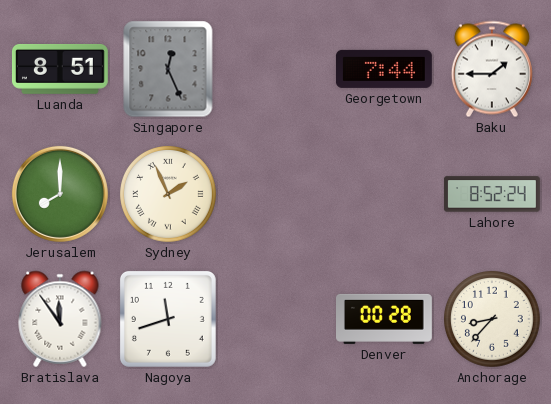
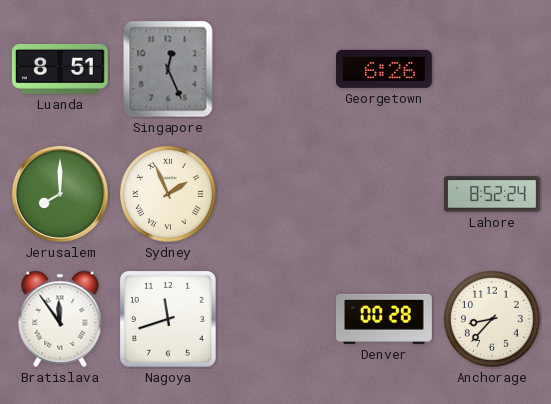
Georgetown: 7:44 -> 6:26
Baku: 1:45 -> none
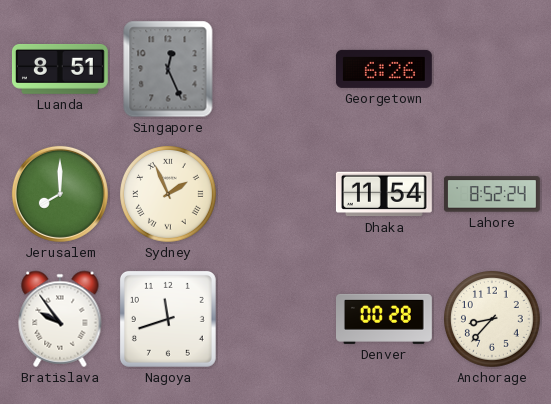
Dhaka: none -> 11:54
Bratislava: 11:54 -> 9:54
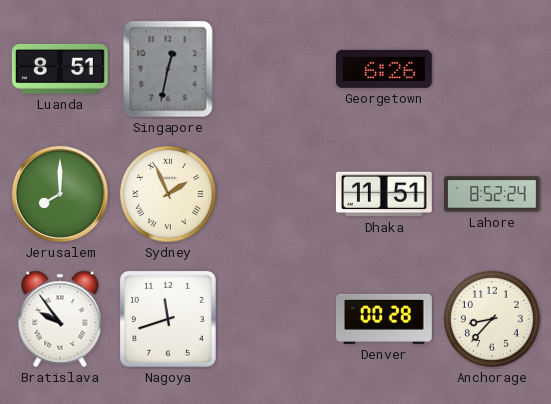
Singapore: 12:26 -> 12:32
Dhaka: 11:54 -> 11:51
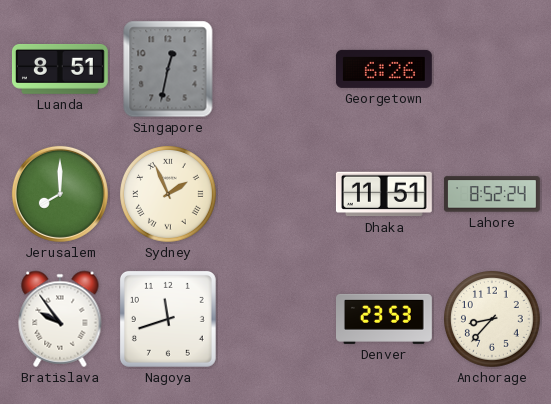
Denver: 00:28 -> 23:53
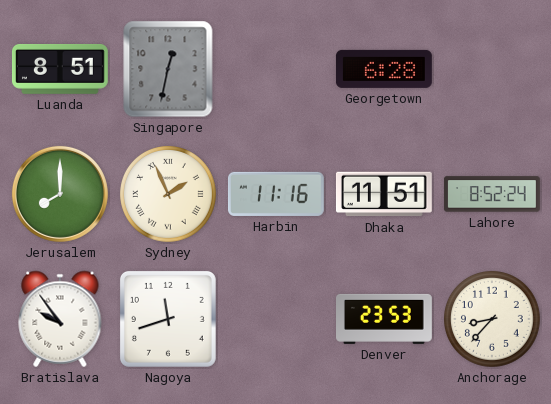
Georgetown: 6:26 -> 6:28
Harbin: none -> 11:16
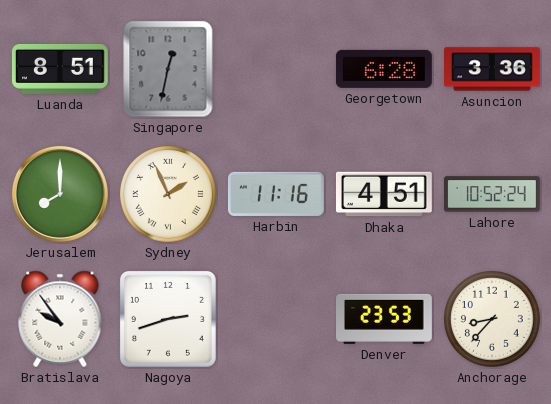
Asuncion: none -> 3:36
Dhaka: 11:51 -> 4:51
Lahore: 8:52 -> 10:52
Nagoya: 11:42 -> 2:42
